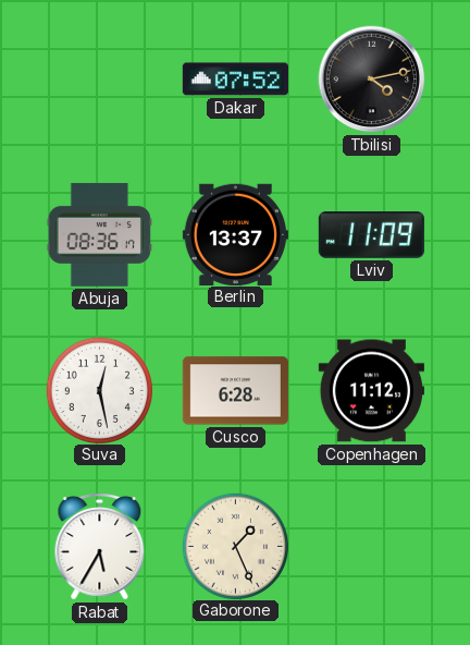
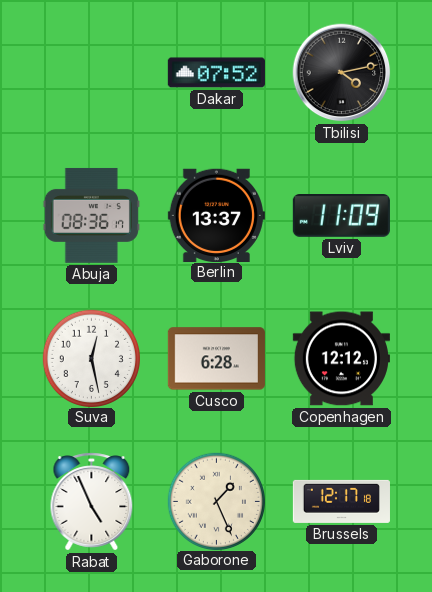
Copenhagen: 11:12 -> 12:12
Rabat: 5:35 -> 4:56
Brussels: none -> 12:17
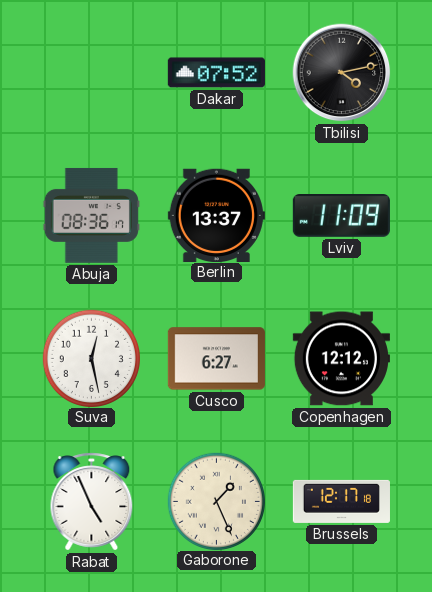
Cusco: 6:28 -> 6:27
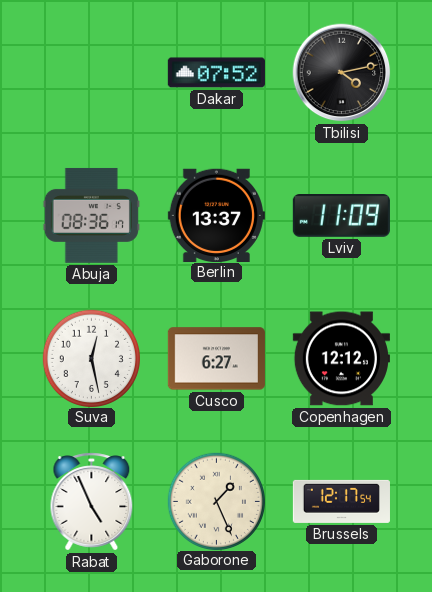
Brussels: 12:17:18 -> 12:17:54
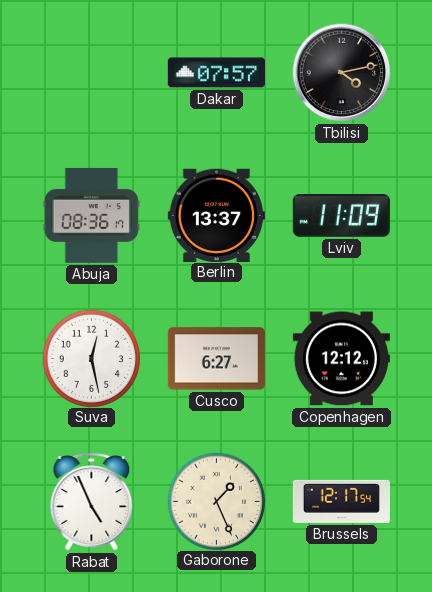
Dakar: 07:52 -> 07:57
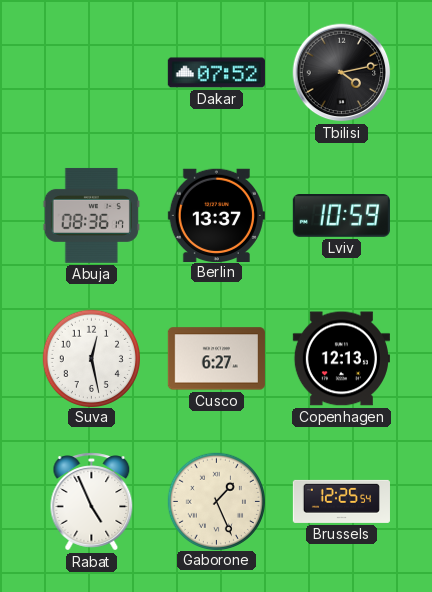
Dakar: 07:57 -> 07:52
Lviv: 11:09 -> 10:59
Copenhagen: 12:12 -> 12:13
Brussels: 12:17 -> 12:25
